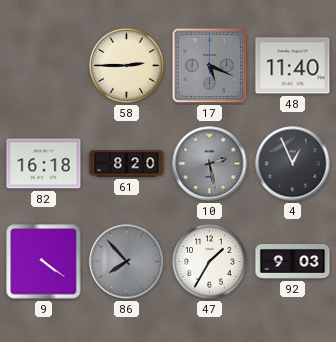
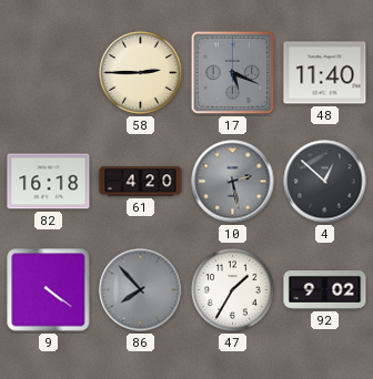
61: 8:20 -> 4:20
4: 12:56 -> 12:52
92: 9:03 -> 9:02
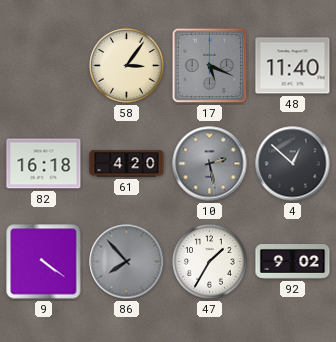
58: 2:45 -> 3:06
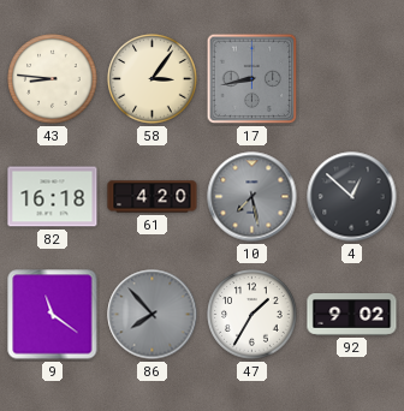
43: none -> 8:46
17: 5:19 -> 8:43
48: 11:40 -> none
10: 2:28 -> 7:28
9: 4:21 -> 11:21
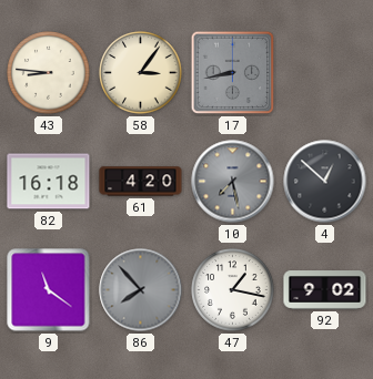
47: 1:35 -> 1:17
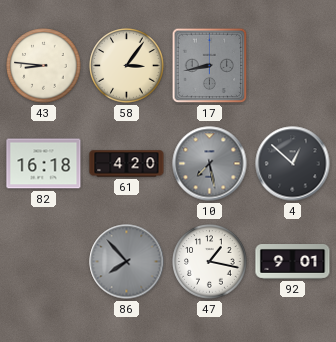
9: 11:21 -> none
92: 9:02 -> 9:01
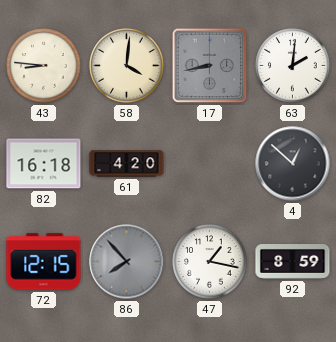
58: 3:06 -> 4:01
63: none -> 2:01
10: 7:28 -> none
72: none -> 12:15
92: 9:01 -> 8:59
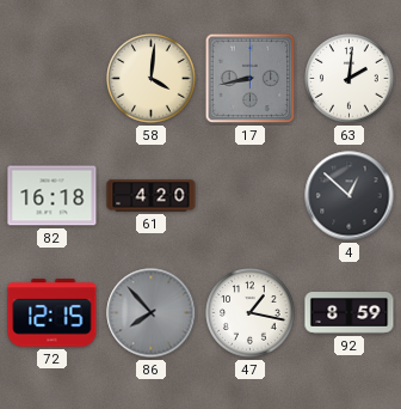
43: 8:46 -> none
